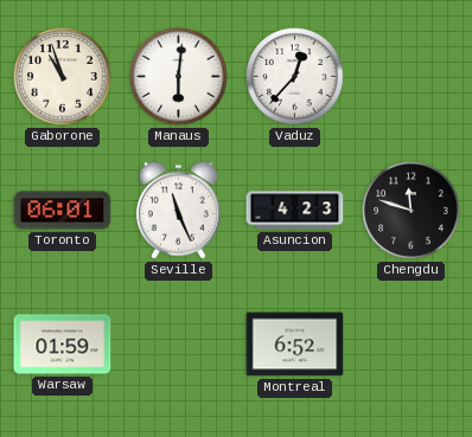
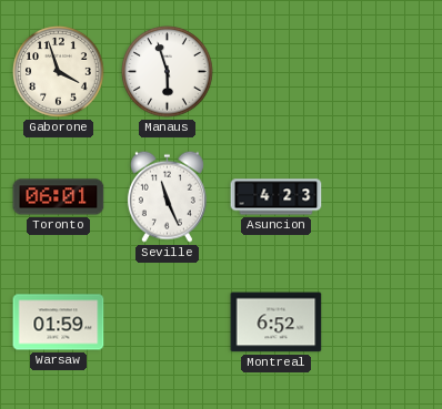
Gaborone: 10:57 -> 3:57
Manaus: 6:01 -> 5:57
Vaduz: 12:37 -> none
Chengdu: 11:48 -> none
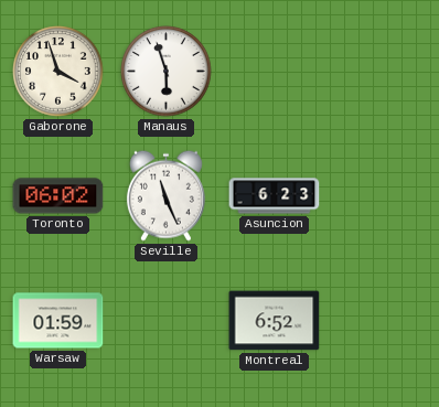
Toronto: 06:01 -> 06:02
Asuncion: 4:23 -> 6:23
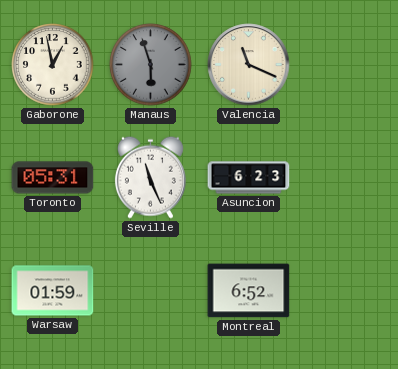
Gaborone: 3:57 -> 12:58
Manaus dial: white -> grey
Valencia: none -> 11:19
Toronto: 06:02 -> 05:31
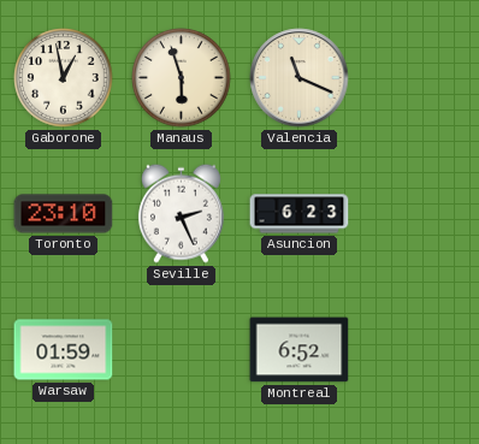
Manaus dial: grey -> cream
Toronto: 05:31 -> 23:10
Seville: 11:26 -> 2:26
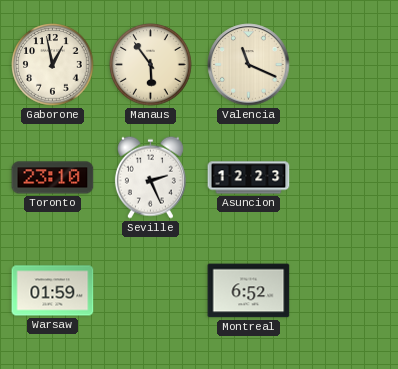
Manaus: 5:57 -> 5:54
Asuncion: 6:23 -> 12:23
